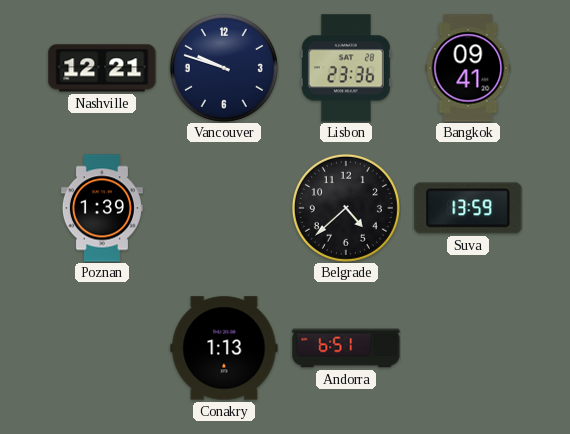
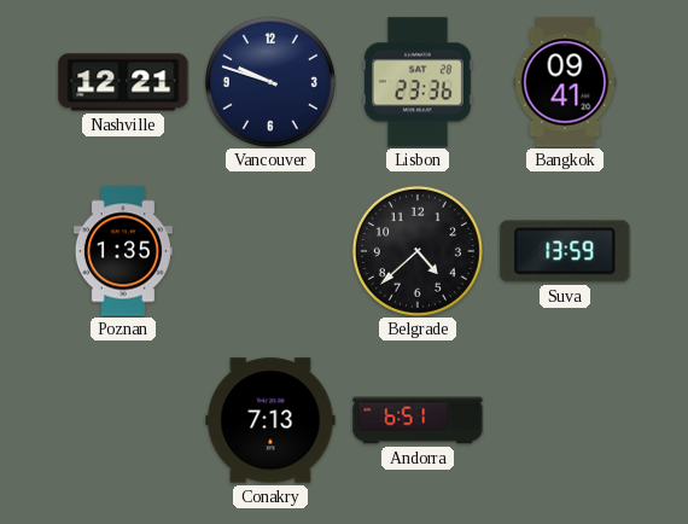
Poznan: 1:39 -> 1:35
Conakry: 1:13 -> 7:13
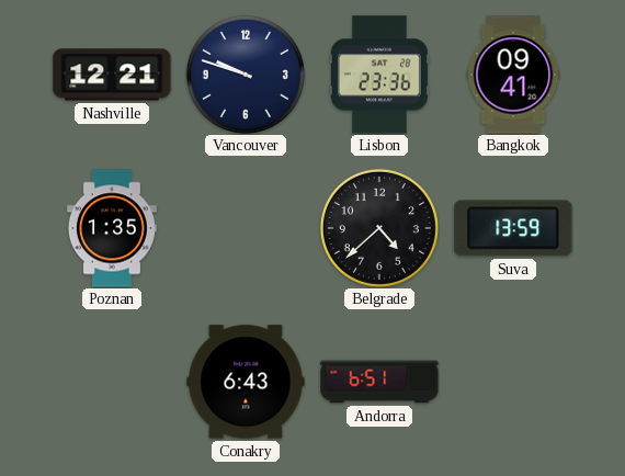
Conakry: 7:13 -> 6:43
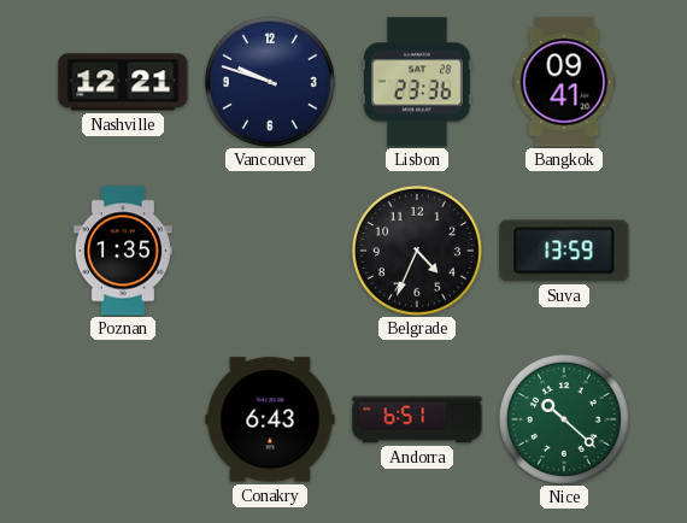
Belgrade: 4:38 -> 4:34
Nice: none -> 10:22
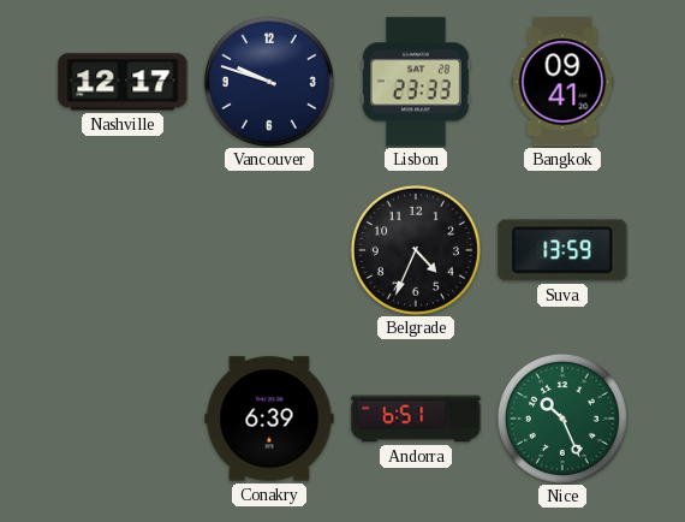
Nashville: 12:21 -> 12:17
Lisbon: 23:36 -> 23:33
Poznan: 1:35 -> none
Conakry: 6:43 -> 6:39
Nice: 10:22 -> 10:26
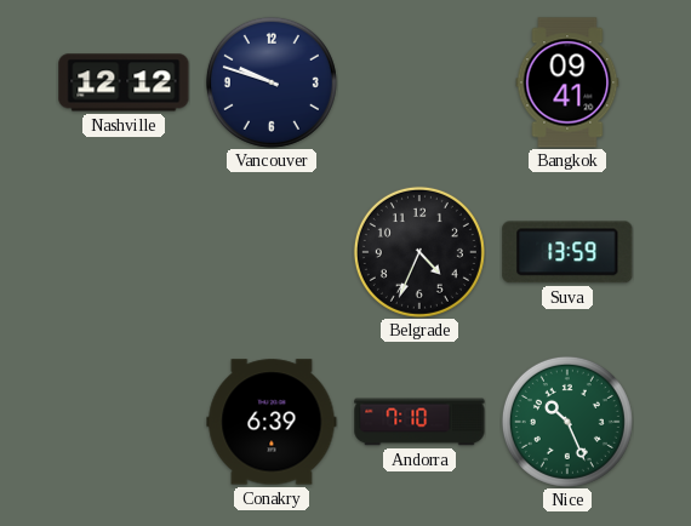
Nashville: 12:17 -> 12:12
Lisbon: 23:33 -> none
Andorra: 6:51 -> 7:10
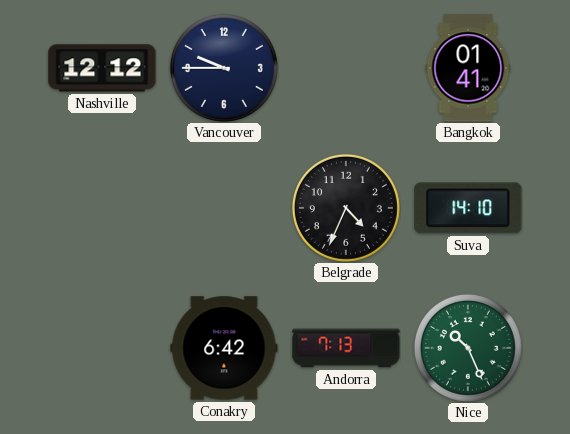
Vancouver: 9:48 -> 9:45
Bangkok: 09:41 -> 01:41
Suva: 13:59 -> 14:10
Conakry: 6:39 -> 6:42
Andorra: 7:10 -> 7:13
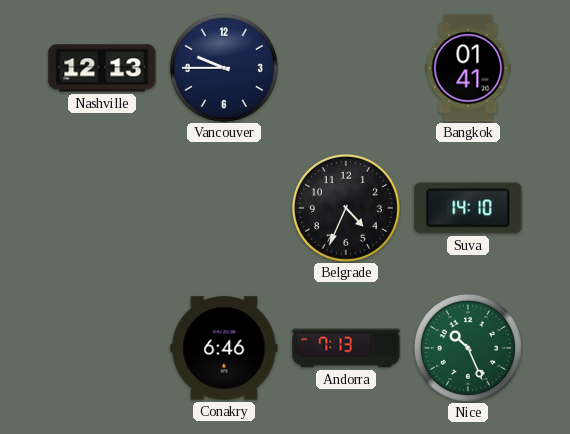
Nashville: 12:12 -> 12:13
Conakry: 6:42 -> 6:46
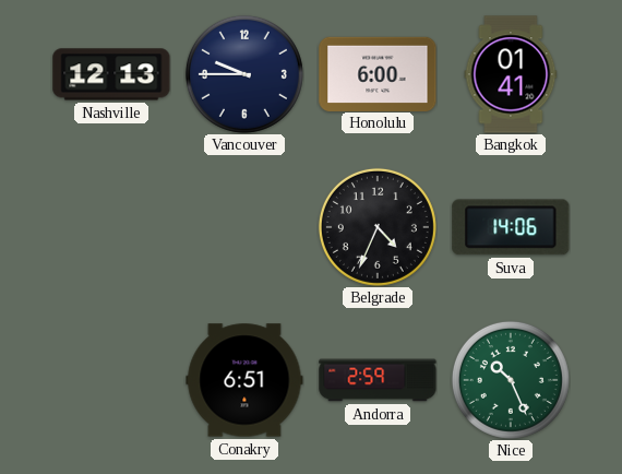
Honolulu: none -> 6:00
Suva: 14:10 -> 14:06
Conakry: 6:46 -> 6:51
Andorra: 7:13 -> 2:59
